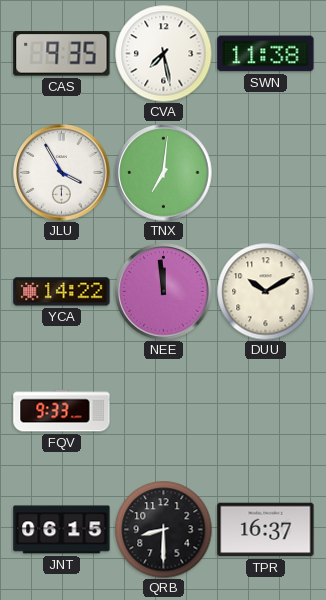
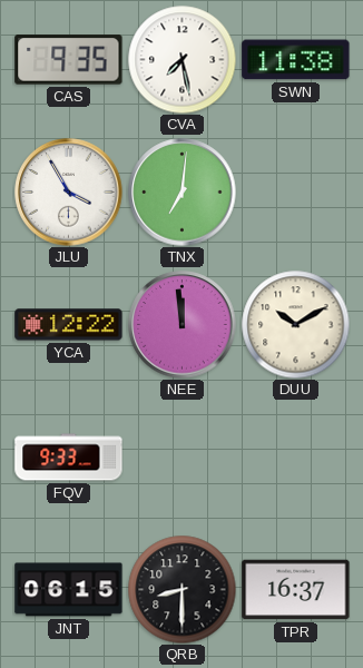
YCA: 14:22 -> 12:22
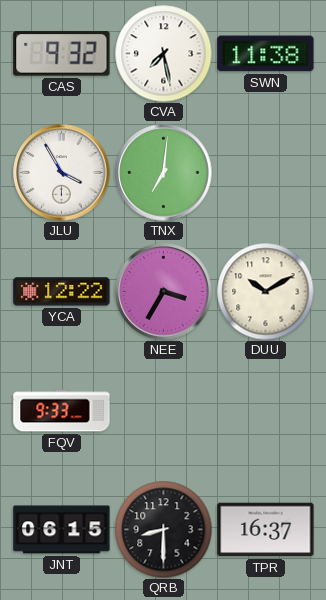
CAS: 9:35 -> 9:32
NEE: 11:59 -> 3:35
